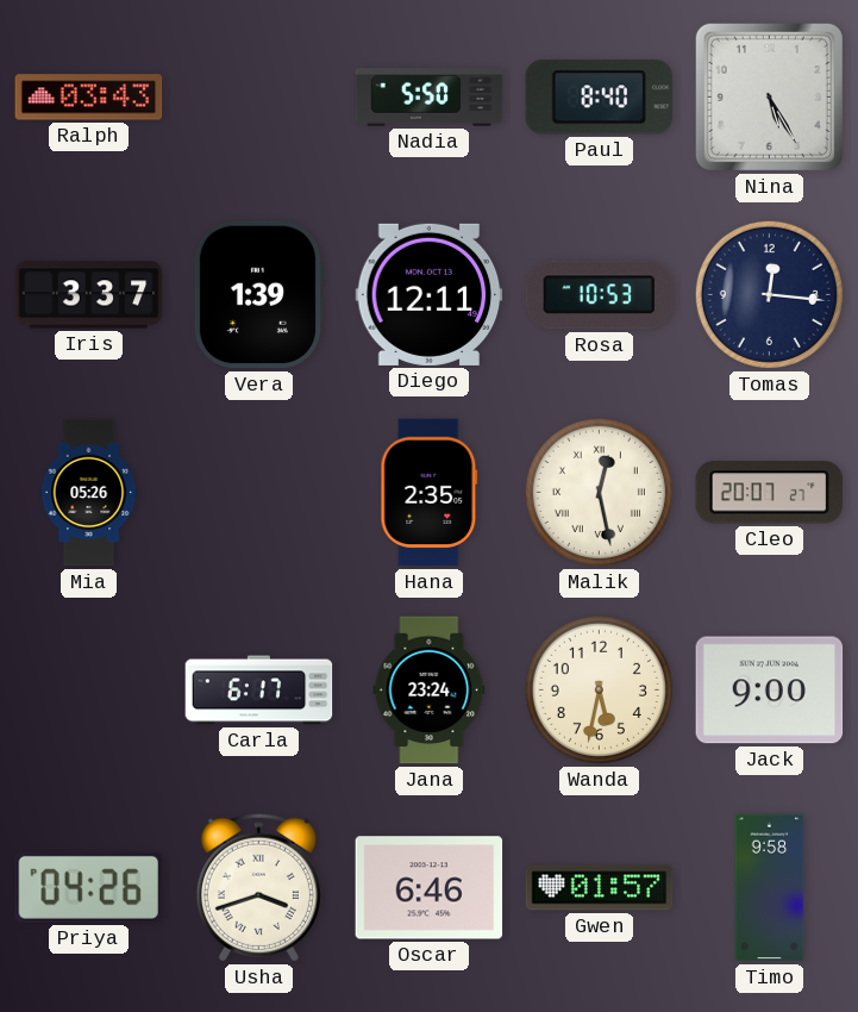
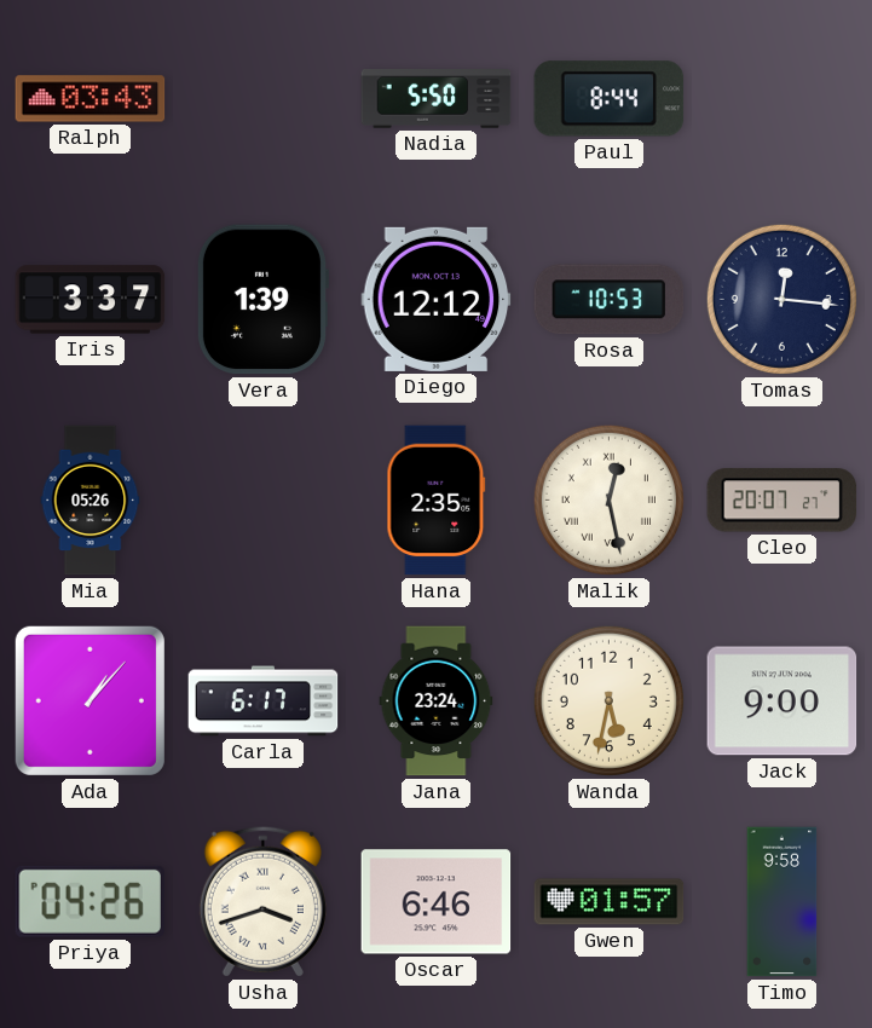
Paul: 8:40 -> 8:44
Nina: 5:25 -> none
Diego: 12:11 -> 12:12
Ada: none -> 1:07
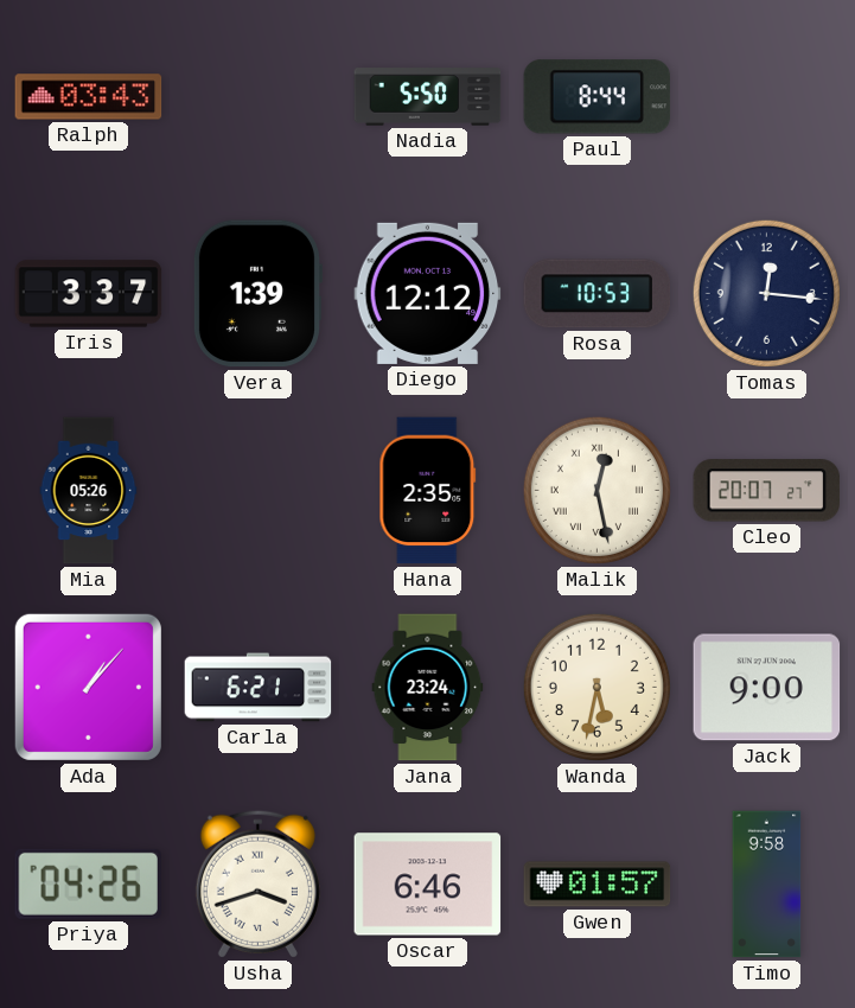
Carla: 6:17 -> 6:21
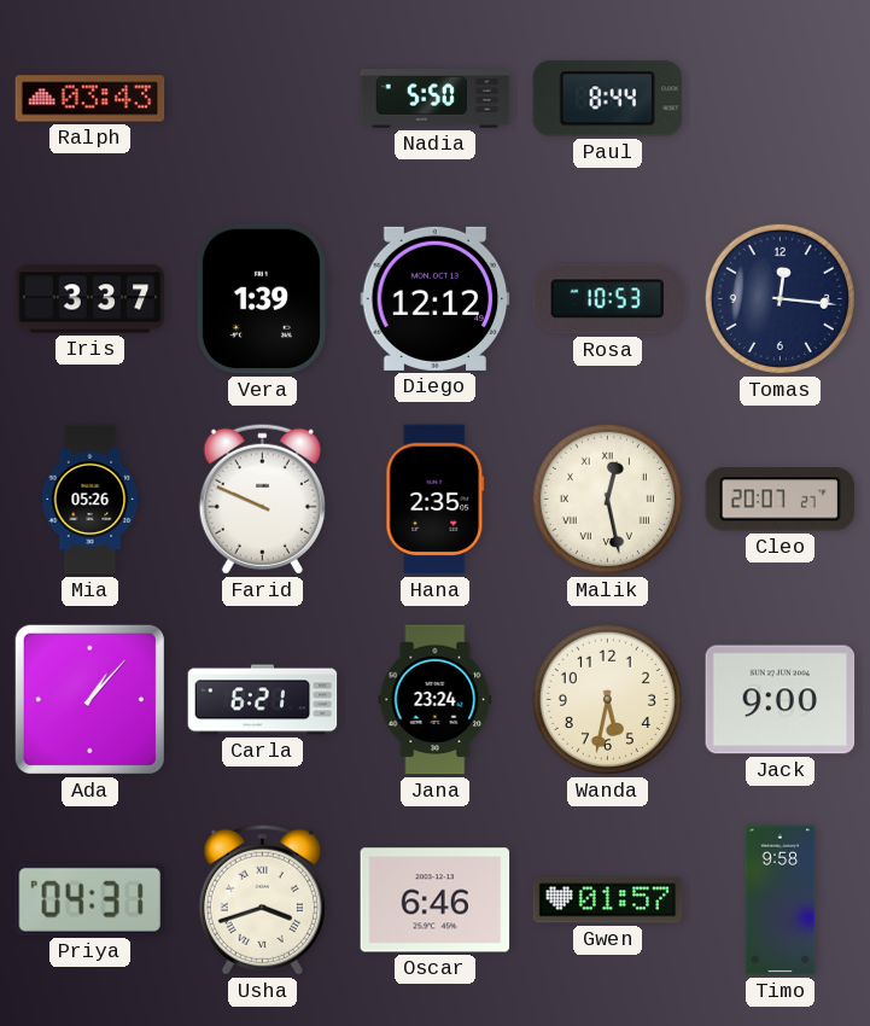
Farid: none -> 9:49
Priya: 04:26 -> 04:31
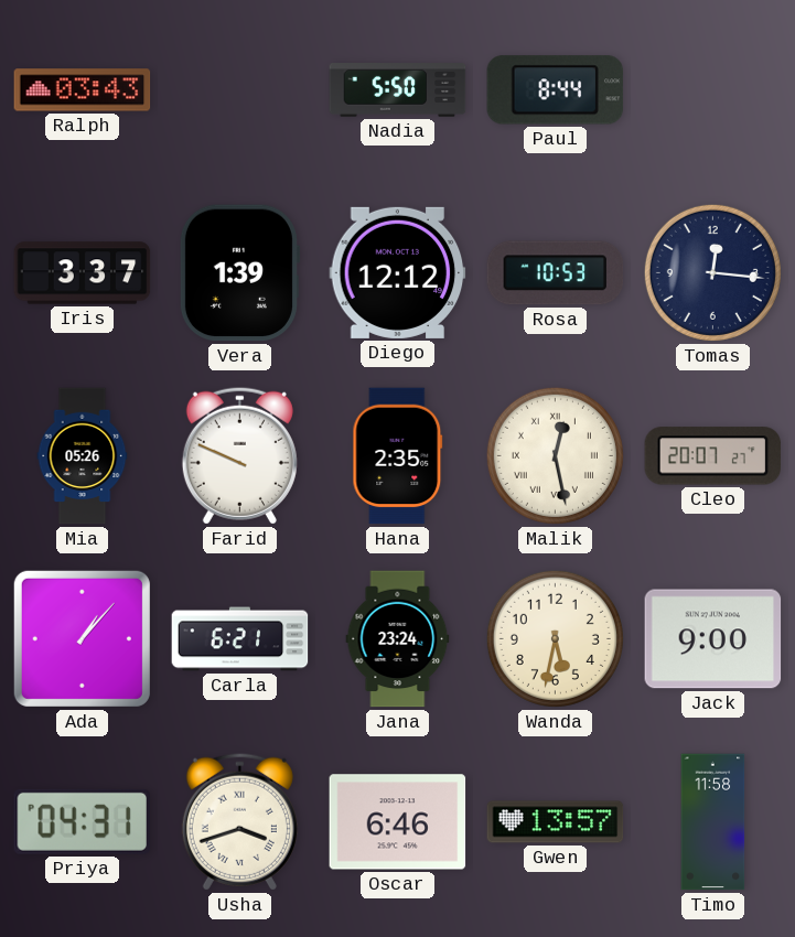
Gwen: 01:57 -> 13:57
Timo: 9:58 -> 11:58
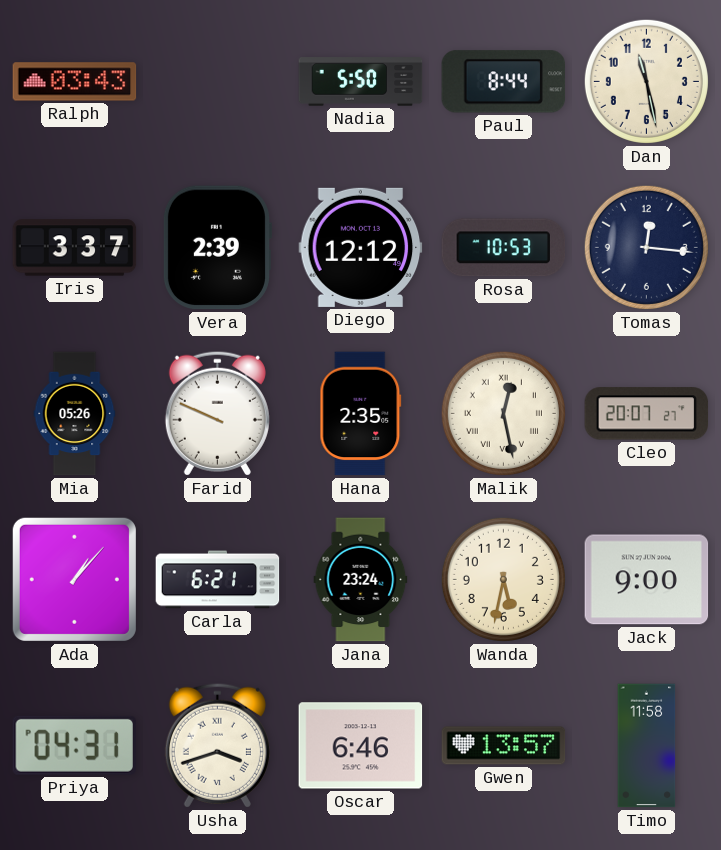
Dan: none -> 11:28
Vera: 1:39 -> 2:39
